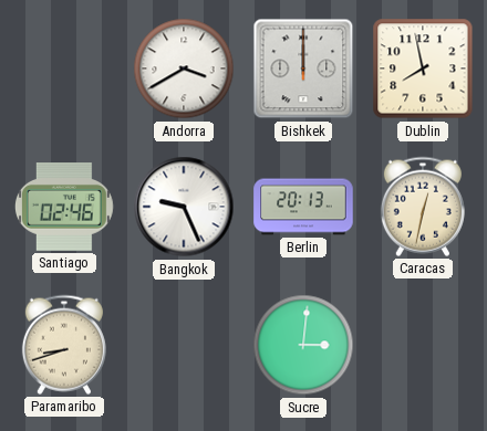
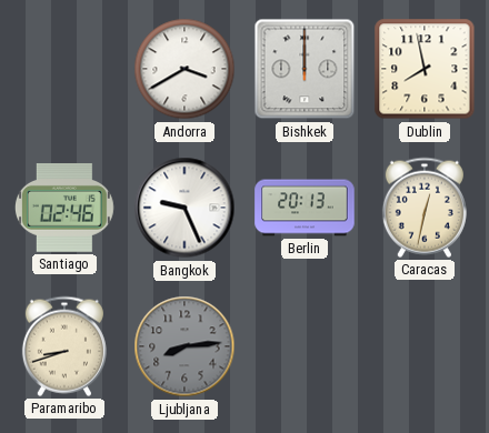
Ljubljana: none -> 8:14
Sucre: 3:01 -> none
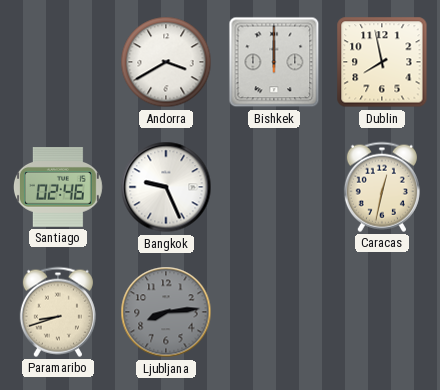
Berlin: 20:13 -> none
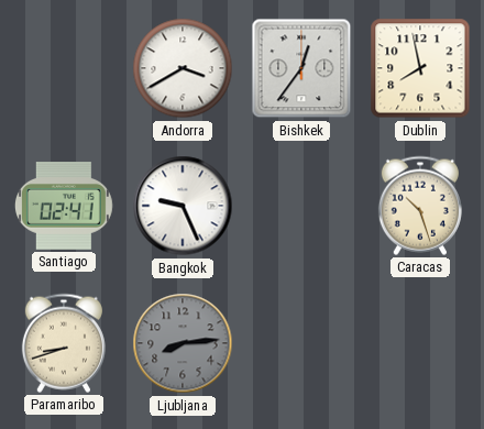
Bishkek: 12:00 -> 12:36
Santiago: 02:46 -> 02:41
Caracas: 12:32 -> 10:27
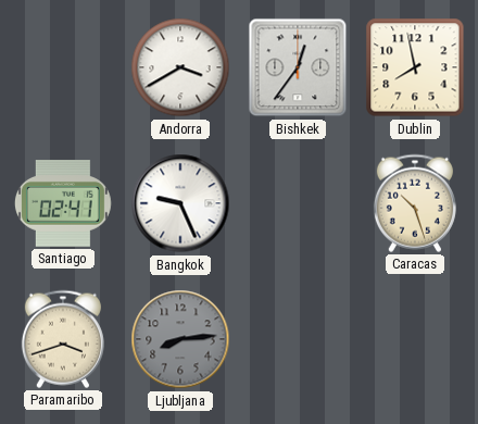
Paramaribo: 8:42 -> 3:42
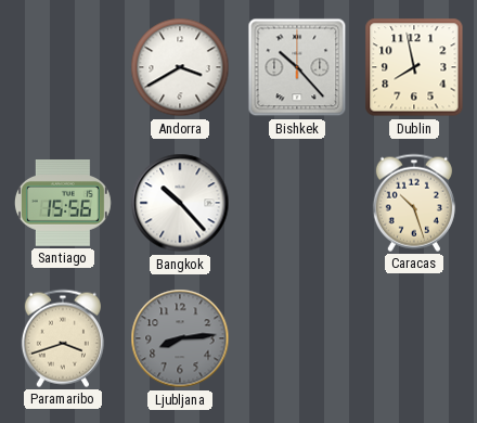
Bishkek: 12:36 -> 10:23
Santiago: 02:41 -> 15:56
Bangkok: 9:26 -> 10:23
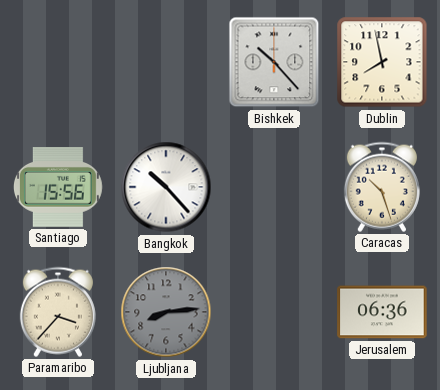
Andorra: 3:40 -> none
Paramaribo: 3:42 -> 3:37
Jerusalem: none -> 06:36
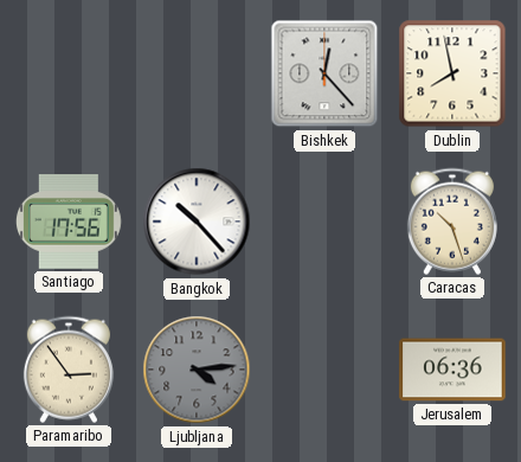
Bishkek: 10:23 -> 12:23
Santiago: 15:56 -> 17:56
Paramaribo: 3:37 -> 2:54
Ljubljana: 8:14 -> 4:14
